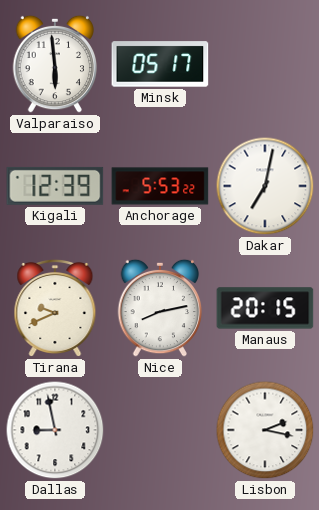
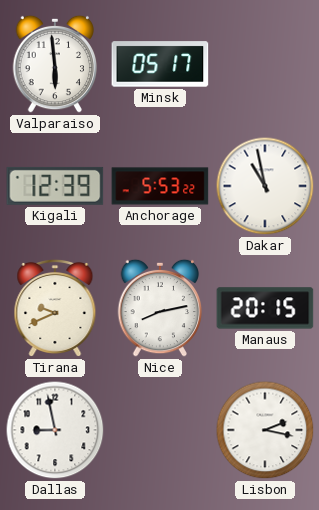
Dakar: 7:02 -> 10:58
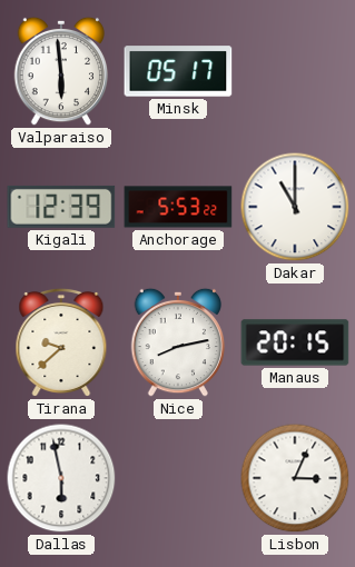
Dakar: 10:58 -> 11:00
Tirana: 9:41 -> 9:38
Dallas: 8:58 -> 5:58
Lisbon: 2:17 -> 3:04
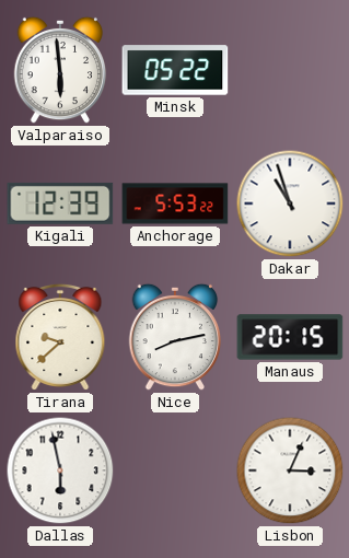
Minsk: 05:17 -> 05:22
Dakar: 11:00 -> 10:57
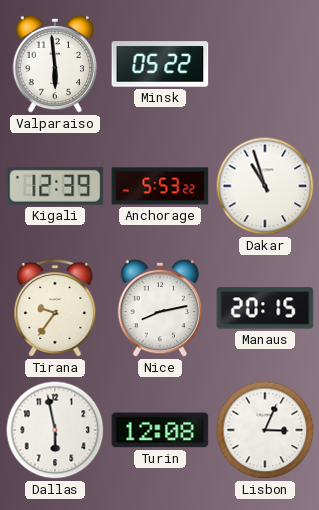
Tirana: 9:38 -> 9:36
Turin: none -> 12:08
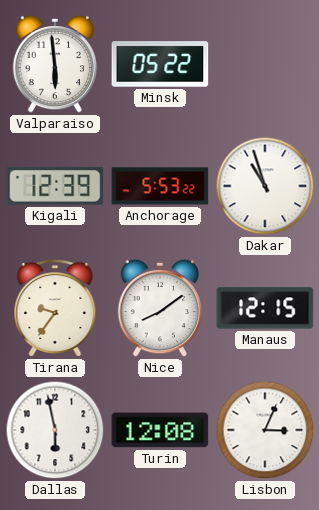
Nice: 8:13 -> 8:09
Manaus: 20:15 -> 12:15
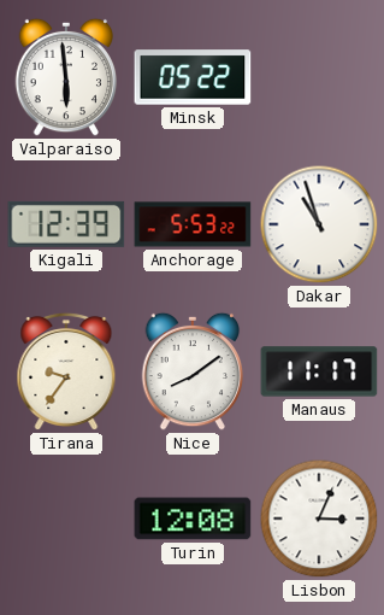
Manaus: 12:15 -> 11:17
Dallas: 5:58 -> none
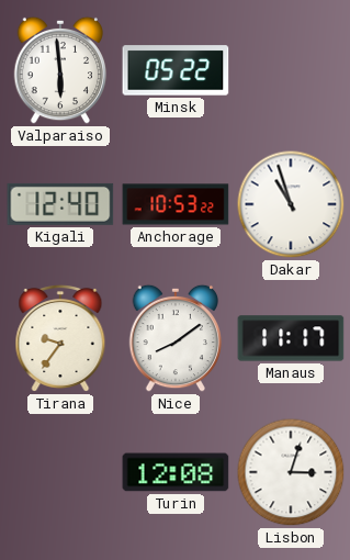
Kigali: 12:39 -> 12:40
Anchorage: 5:53 -> 10:53
Lisbon: 3:04 -> 3:03
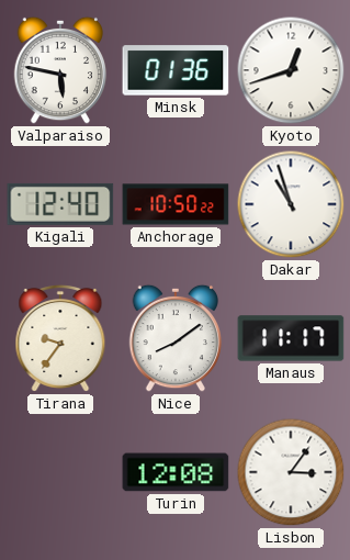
Valparaiso: 5:59 -> 5:47
Minsk: 05:22 -> 01:36
Kyoto: none -> 12:42
Anchorage: 10:53 -> 10:50
Lisbon: 3:03 -> 3:06
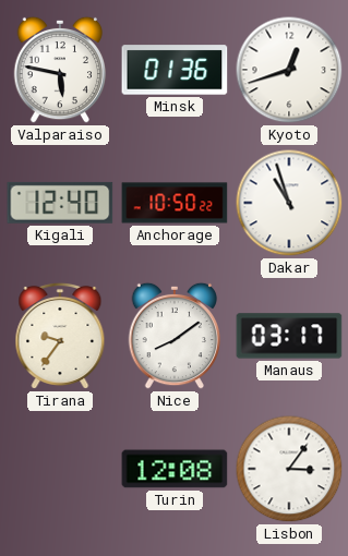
Manaus: 11:17 -> 03:17
